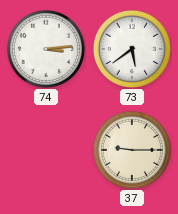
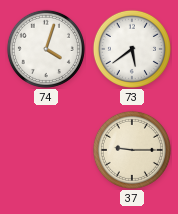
74: 3:14 -> 4:03
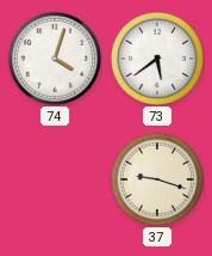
37: 9:15 -> 9:18
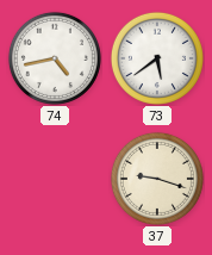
74: 4:03 -> 4:43
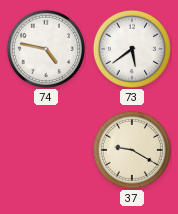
74: 4:43 -> 4:47
37: 9:18 -> 9:20
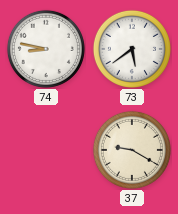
74: 4:47 -> 8:47
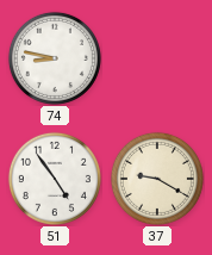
73: 5:39 -> none
51: none -> 4:54
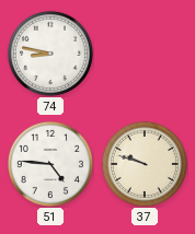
51: 4:54 -> 4:46
37: 9:20 -> 9:48
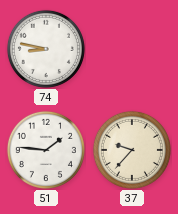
51: 4:46 -> 1:46
37: 9:48 -> 9:37
